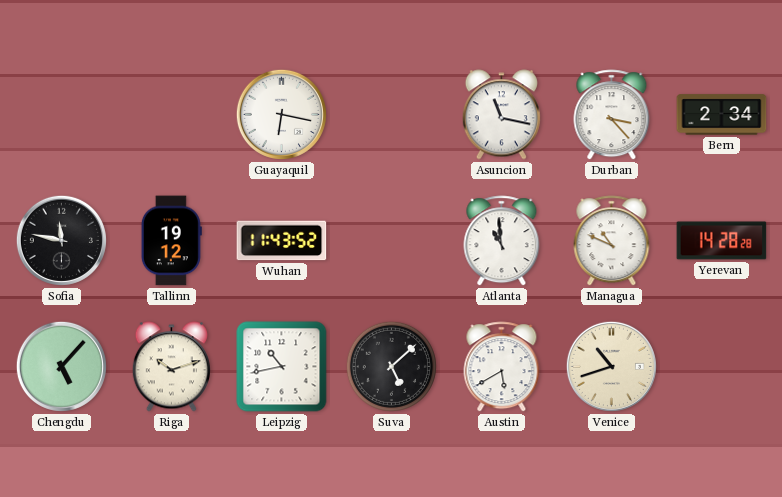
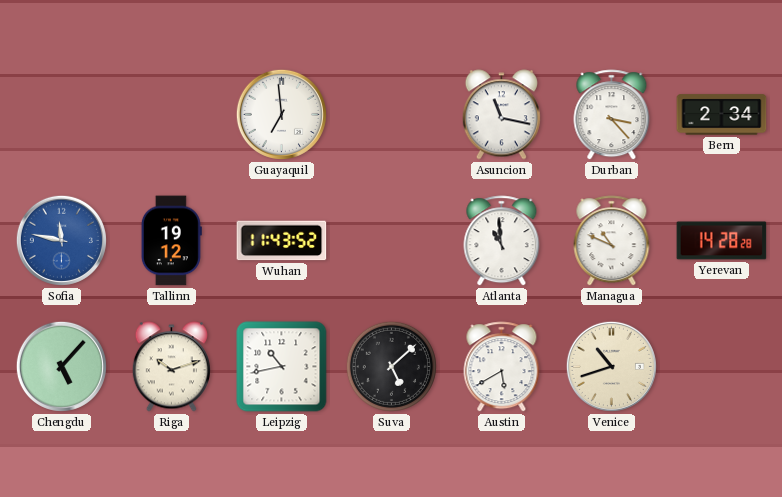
Guayaquil: 6:17 -> 6:59
Sofia dial: black -> blue
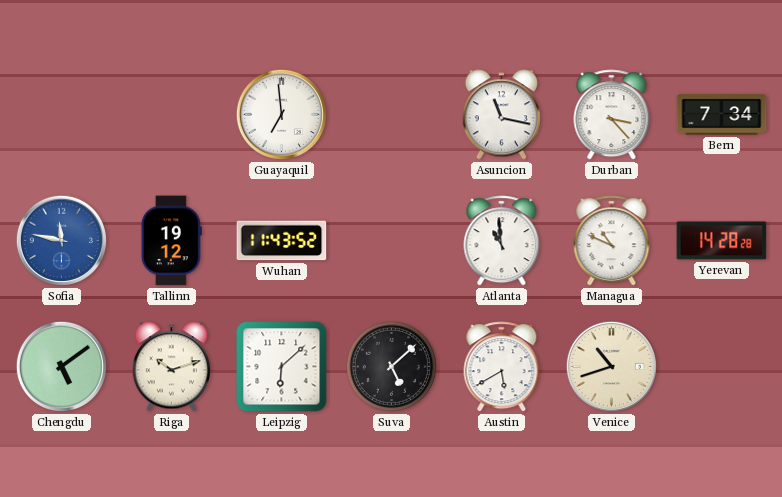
Bern: 2:34 -> 7:34
Chengdu: 5:07 -> 5:09
Leipzig: 10:43 -> 6:08
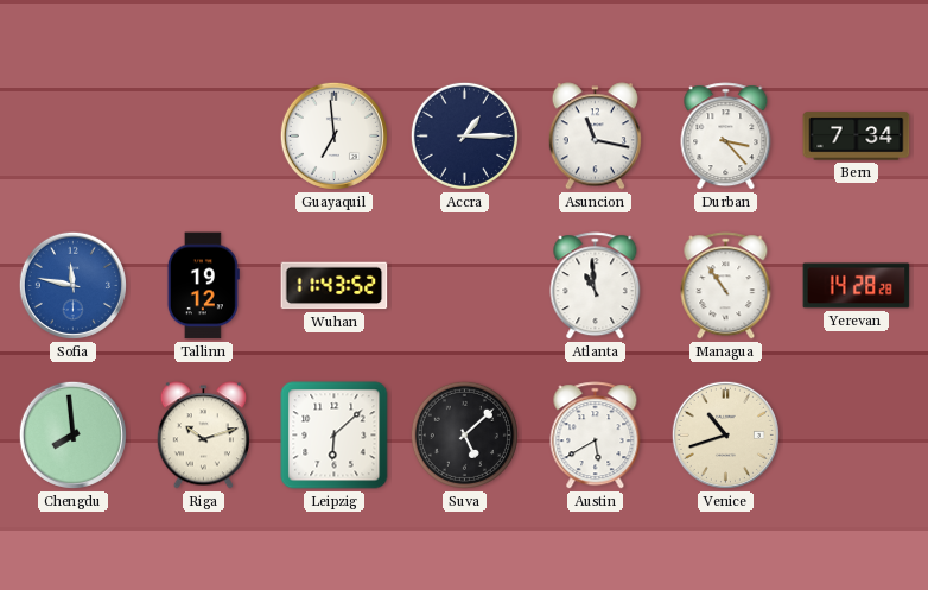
Accra: none -> 1:15
Managua: 10:49 -> 10:54
Chengdu: 5:09 -> 7:59
